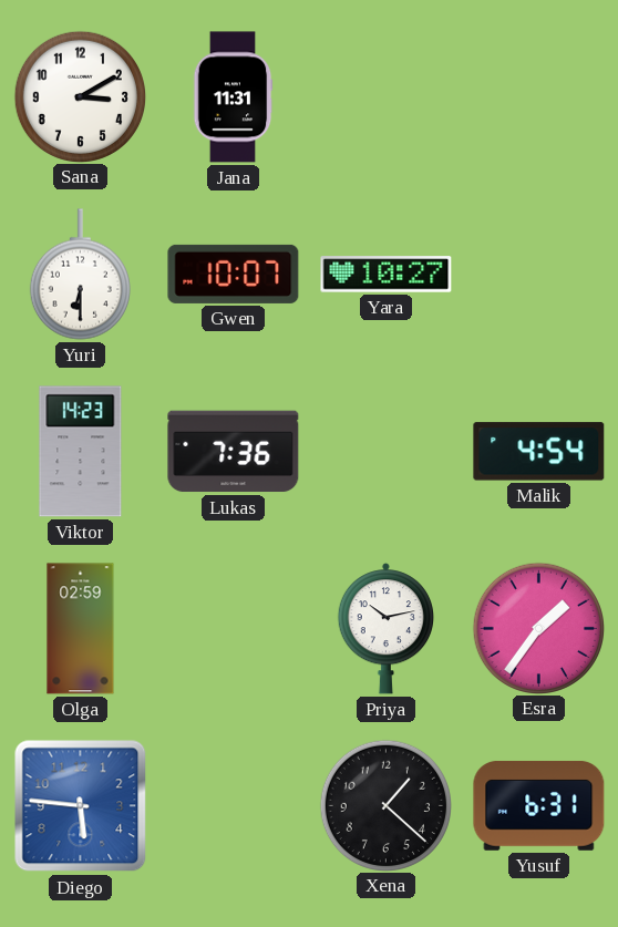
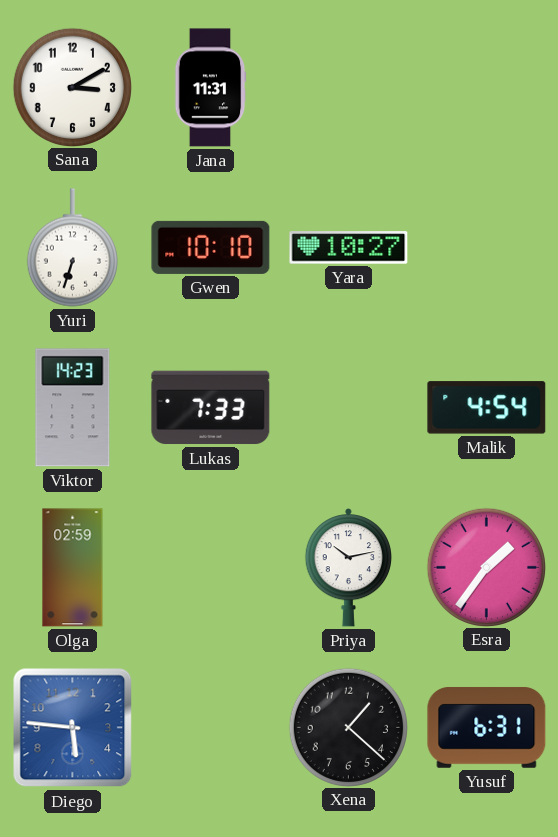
Yuri: 6:30 -> 6:33
Gwen: 10:07 -> 10:10
Lukas: 7:36 -> 7:33
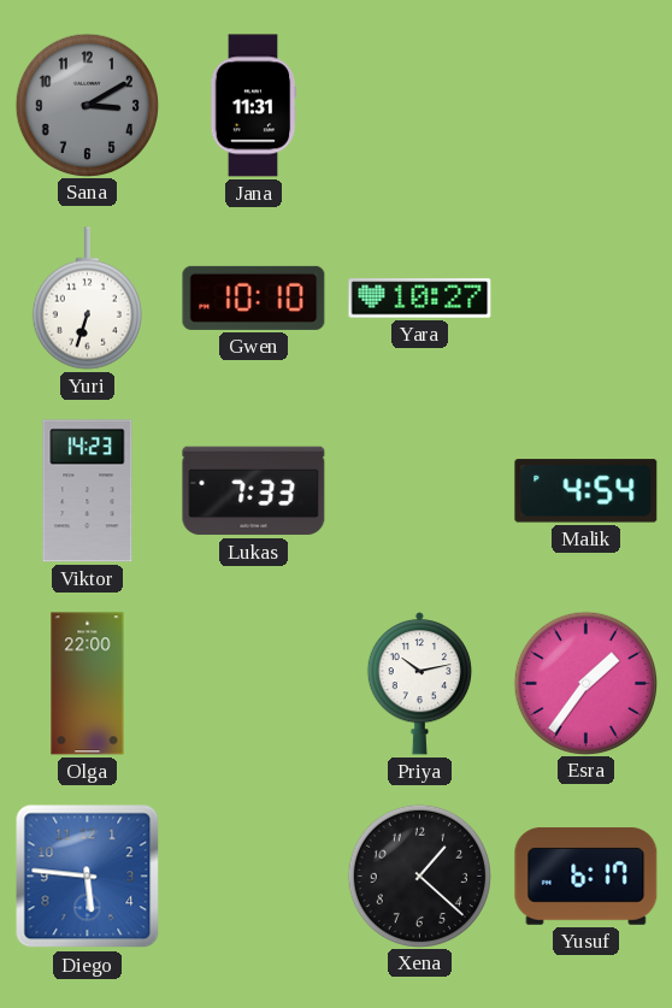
Sana dial: white -> grey
Olga: 02:59 -> 22:00
Yusuf: 6:31 -> 6:17
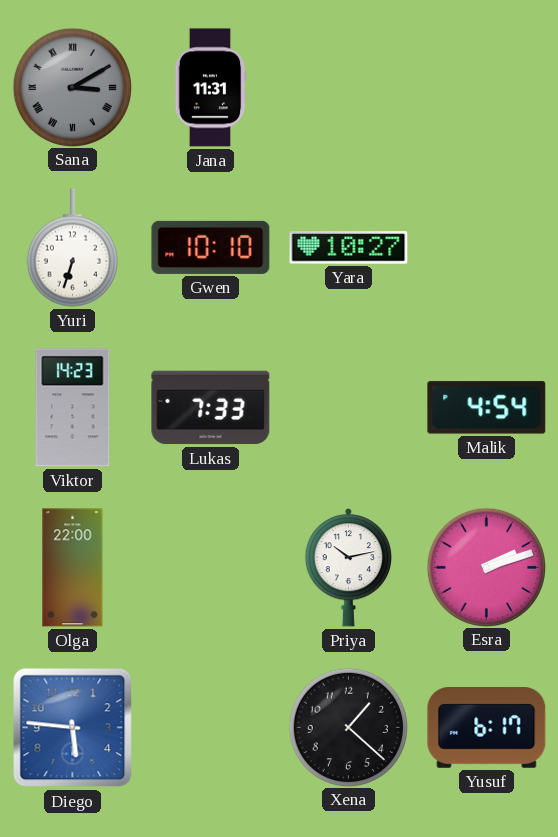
Sana numerals: Arabic -> Roman
Esra: 1:36 -> 2:12
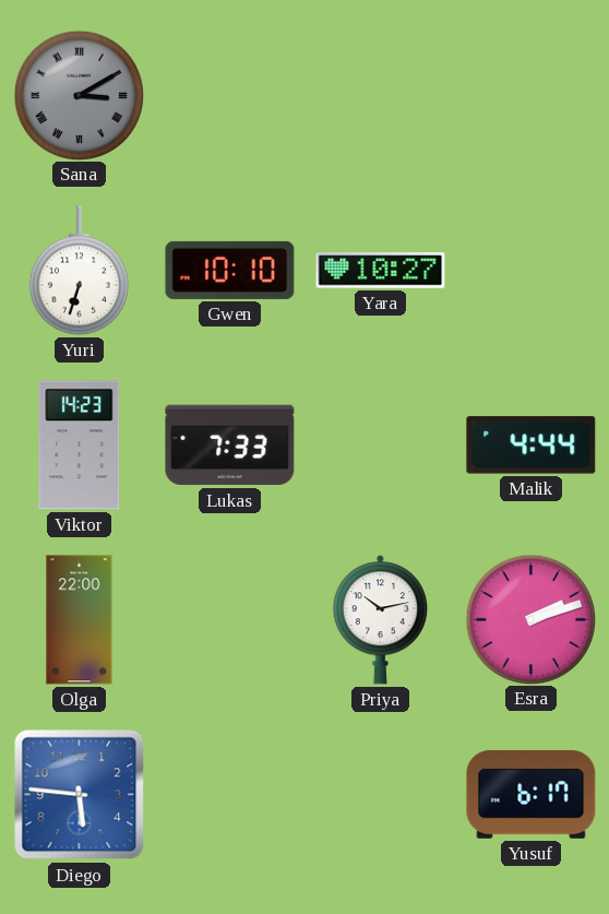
Jana: 11:31 -> none
Malik: 4:54 -> 4:44
Xena: 1:22 -> none
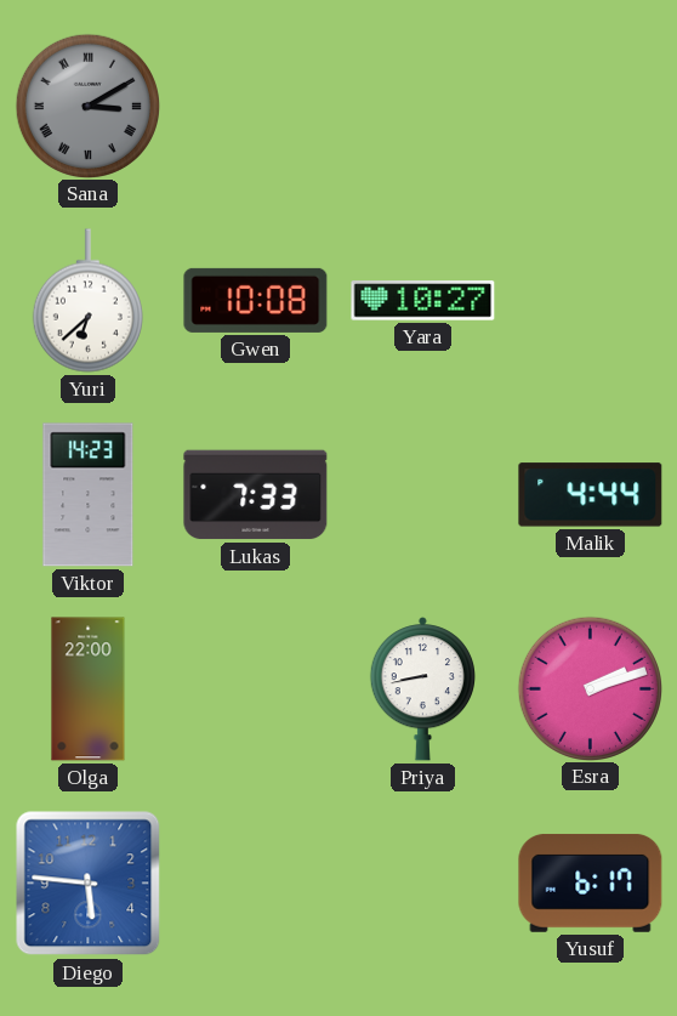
Yuri: 6:33 -> 6:38
Gwen: 10:10 -> 10:08
Priya: 10:13 -> 8:43
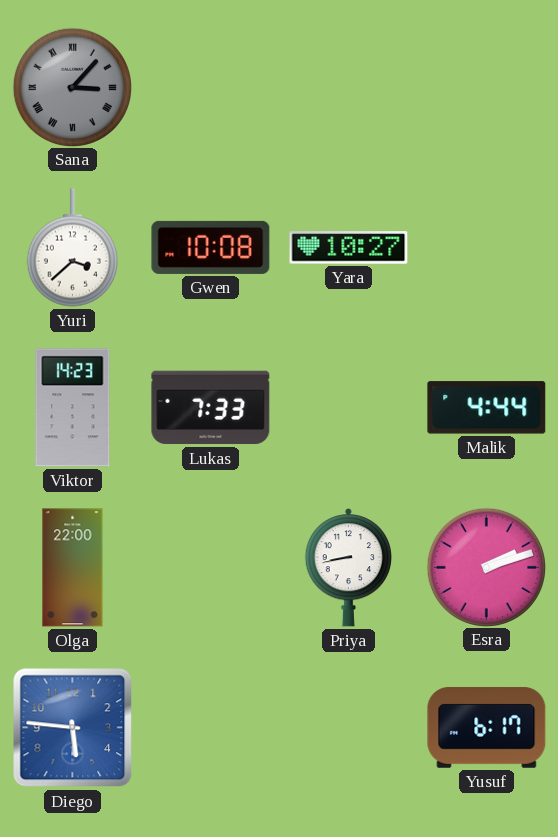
Sana: 3:10 -> 3:07
Yuri: 6:38 -> 3:38
